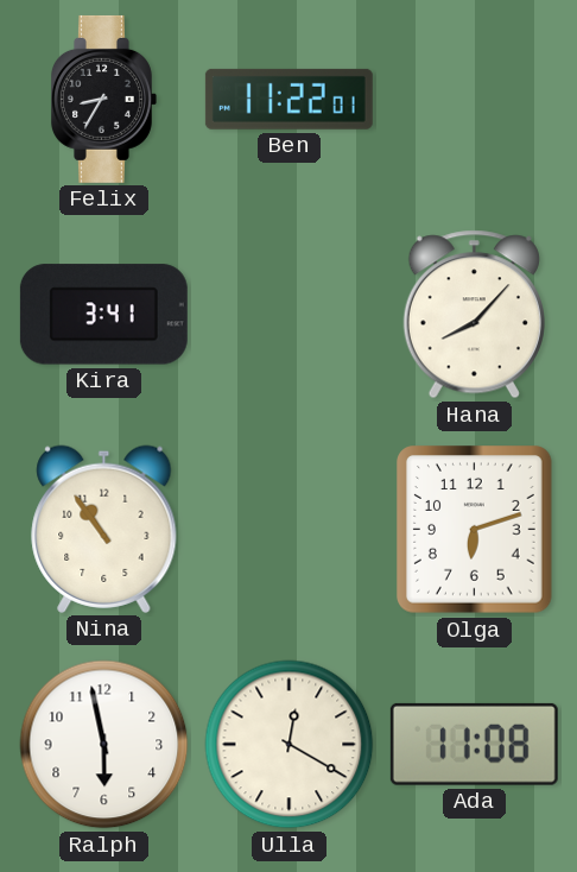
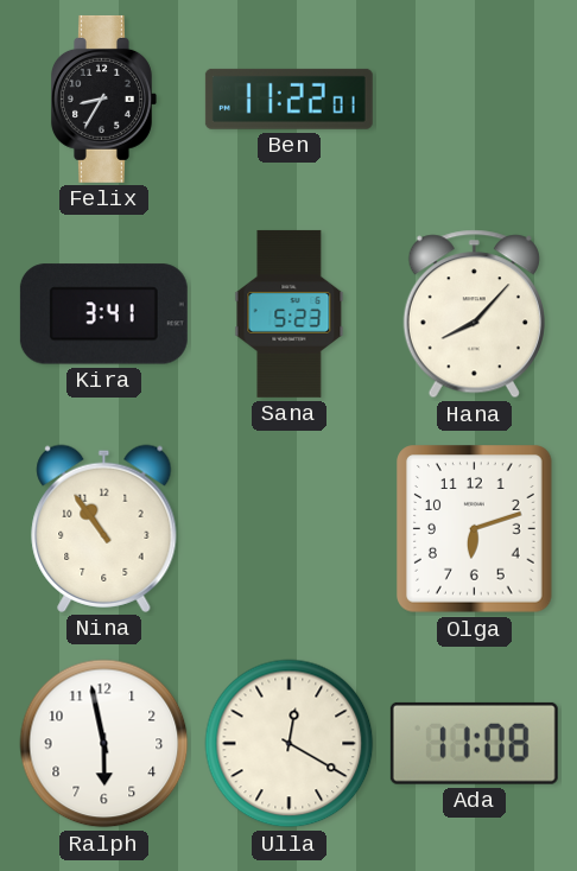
Sana: none -> 5:23
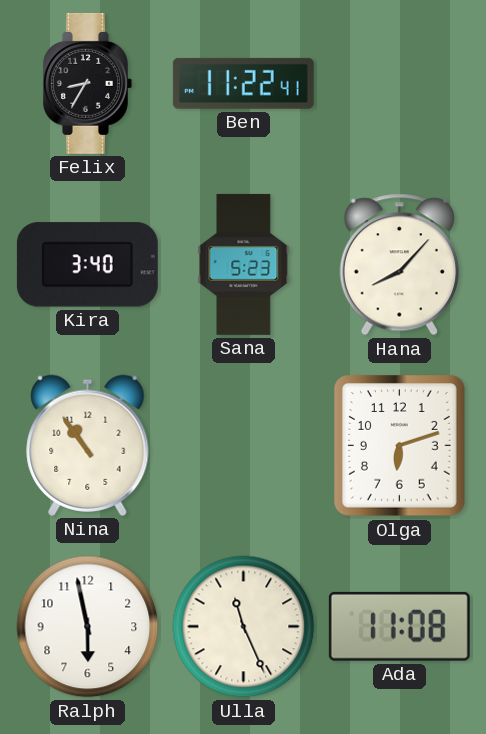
Ben: 11:22:01 -> 11:22:41
Kira: 3:41 -> 3:40
Ulla: 12:20 -> 11:26
